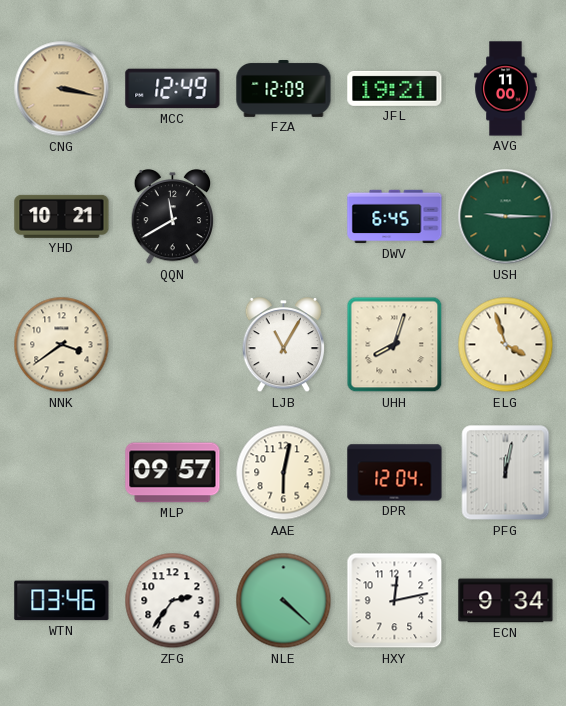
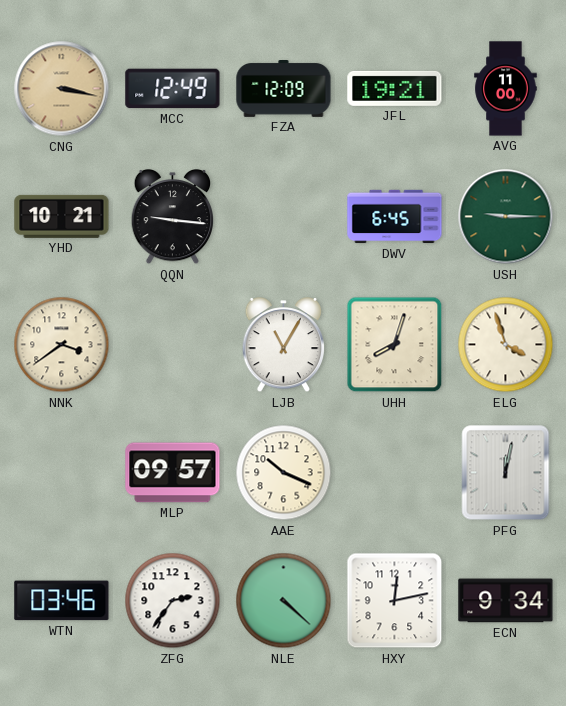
QQN: 11:40 -> 9:16
AAE: 6:02 -> 10:19
DPR: 12:04 -> none
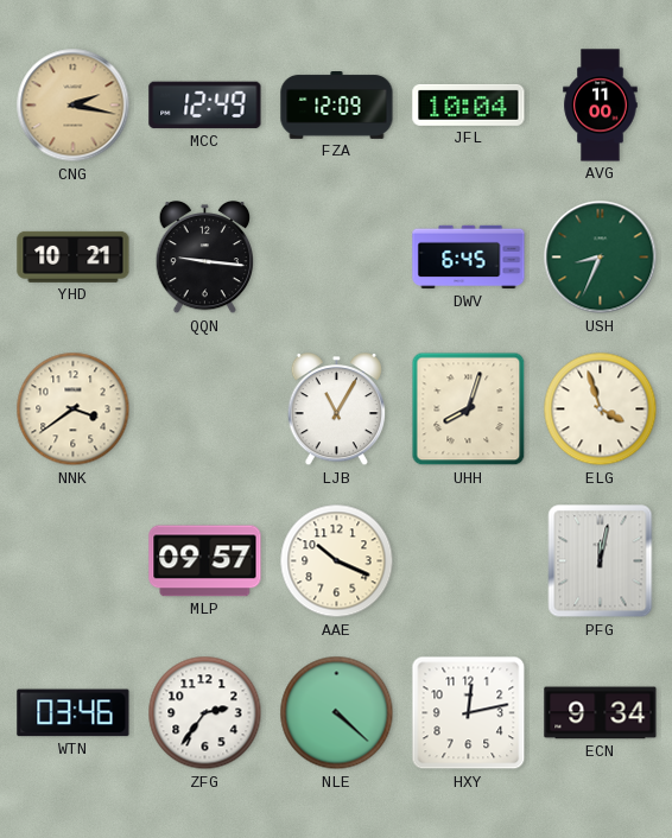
CNG: 3:17 -> 2:17
JFL: 19:21 -> 10:04
USH: 9:15 -> 8:34
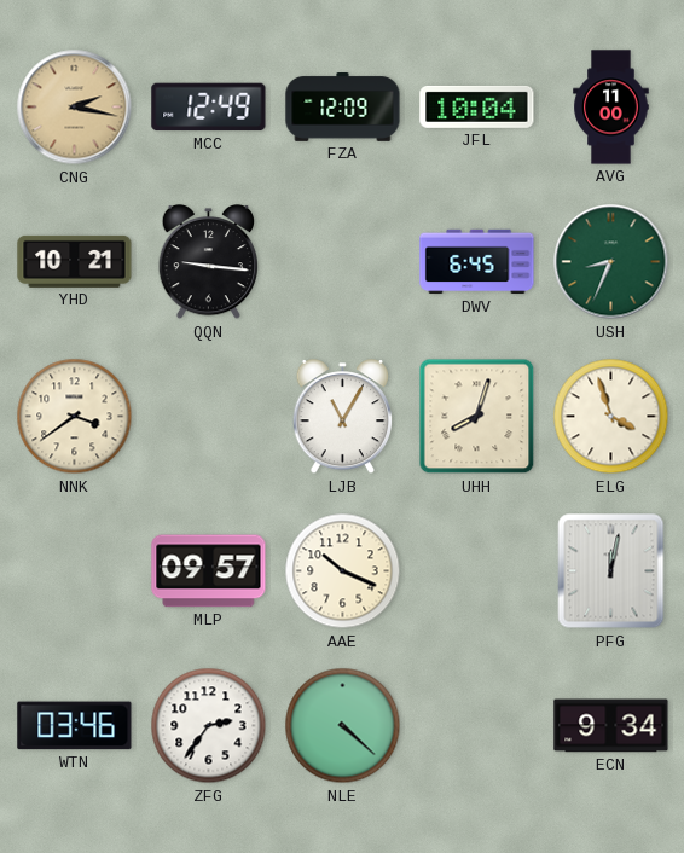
HXY: 12:13 -> none
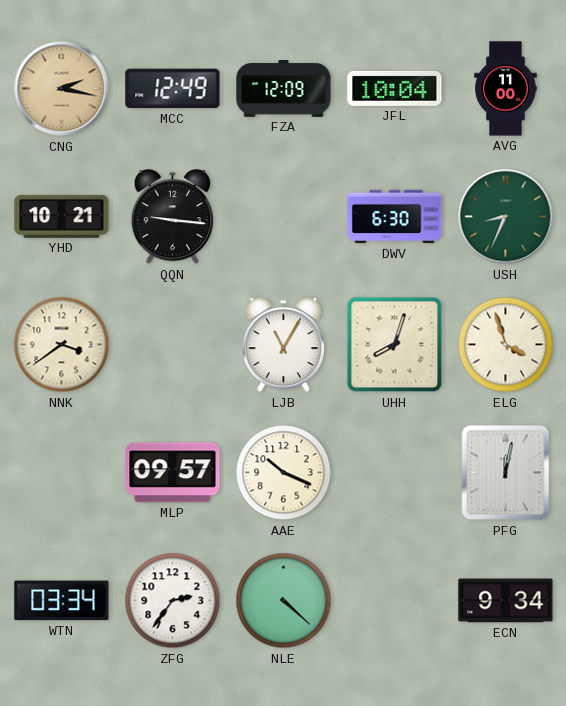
DWV: 6:45 -> 6:30
WTN: 03:46 -> 03:34
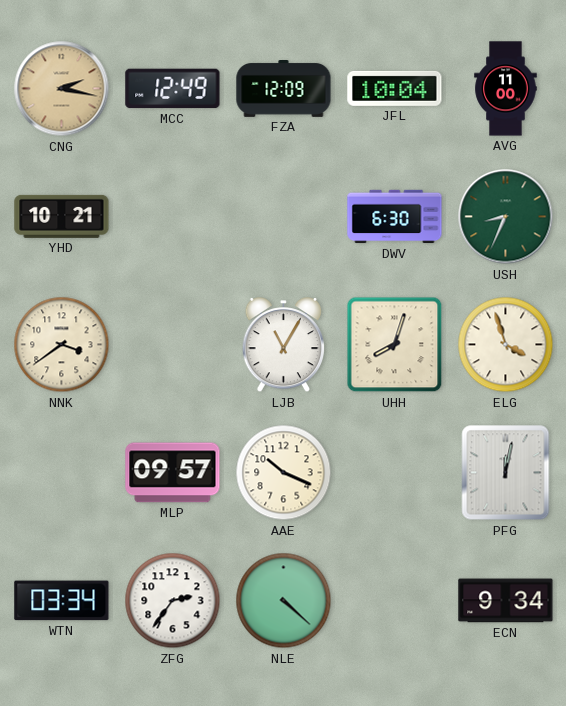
QQN: 9:16 -> none
